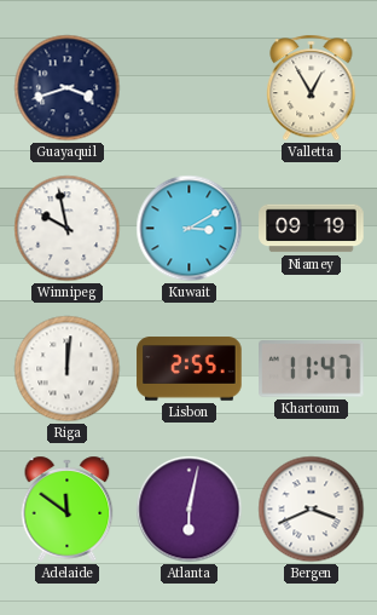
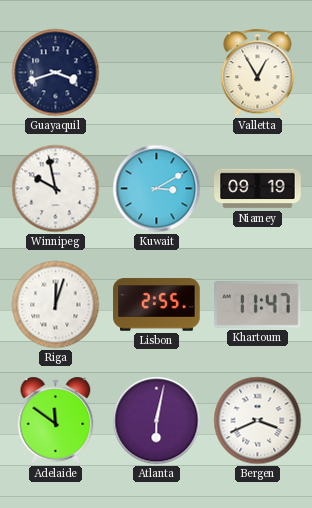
Riga: 12:01 -> 12:03
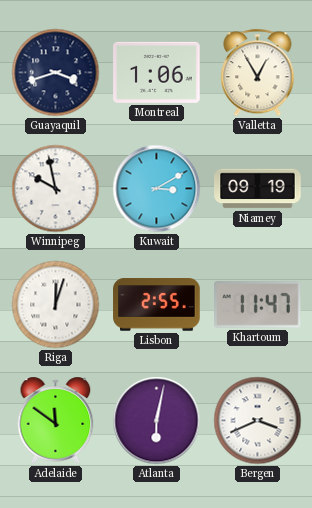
Montreal: none -> 1:06
